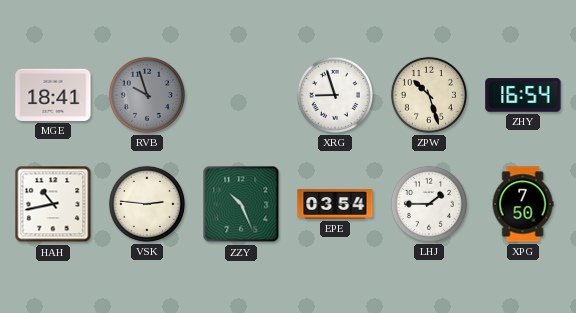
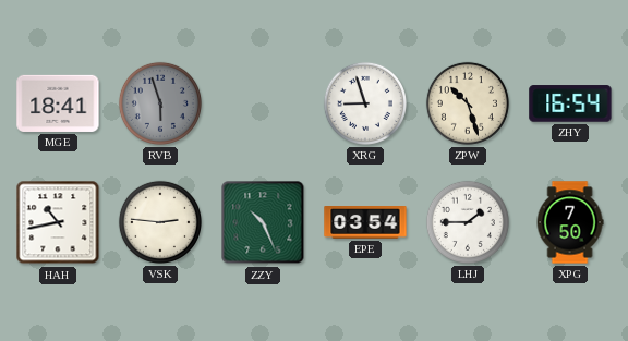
RVB: 9:57 -> 5:57
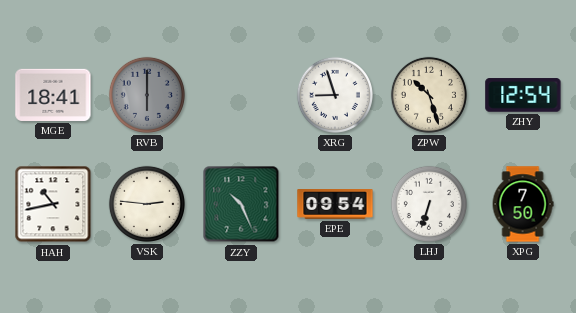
RVB: 5:57 -> 6:00
ZHY: 16:54 -> 12:54
EPE: 03:54 -> 09:54
LHJ: 1:45 -> 6:33
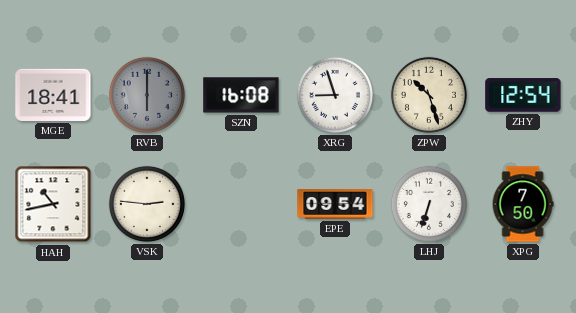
SZN: none -> 16:08
ZZY: 10:26 -> none
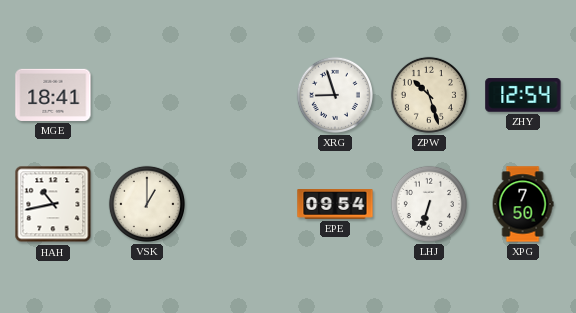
RVB: 6:00 -> none
SZN: 16:08 -> none
VSK: 2:46 -> 1:00
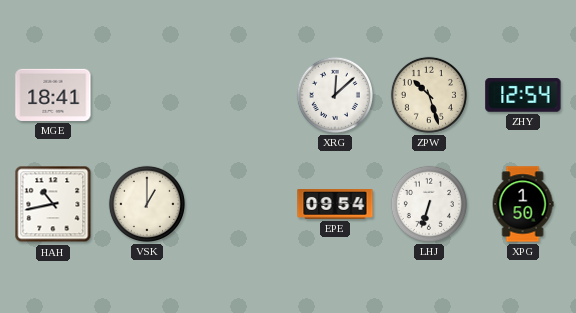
XRG: 8:57 -> 12:08
XPG: 7:50 -> 1:50
